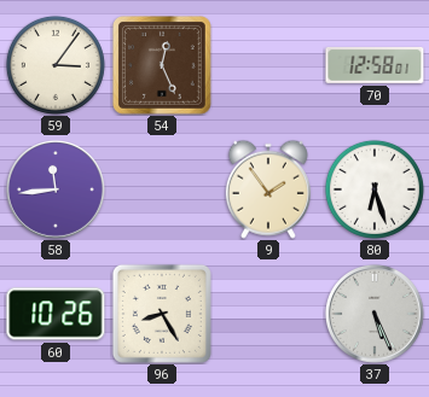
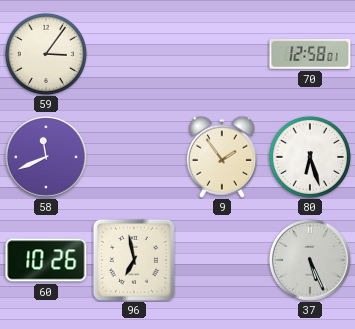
54: 12:26 -> none
58: 11:44 -> 11:41
96: 8:25 -> 6:58
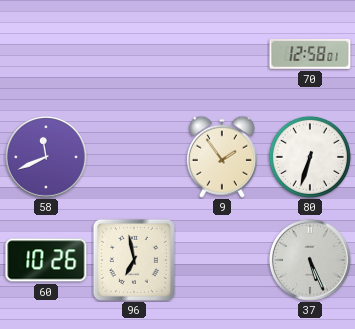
59: 3:06 -> none
80: 6:27 -> 6:33
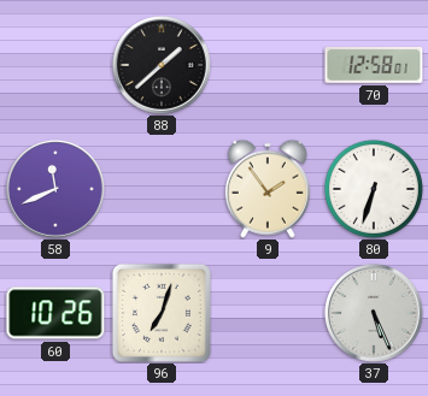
88: none -> 1:38
96: 6:58 -> 7:03
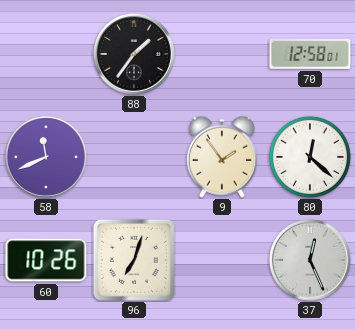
88: 1:38 -> 1:36
80: 6:33 -> 12:22
37: 5:26 -> 12:26
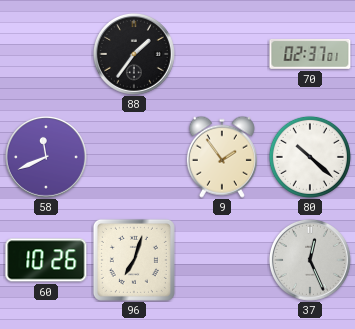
70: 12:58 -> 02:37
80: 12:22 -> 10:22
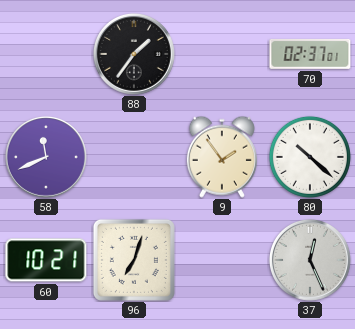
60: 10:26 -> 10:21
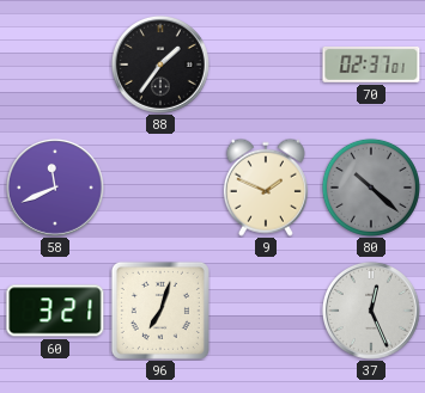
9: 1:54 -> 1:49
80 dial: white -> grey
60: 10:21 -> 3:21
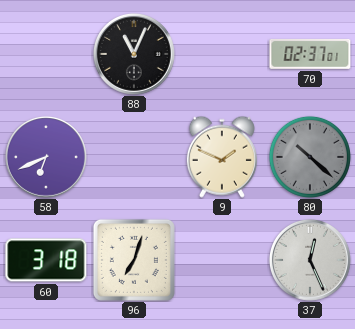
88: 1:36 -> 11:04
58: 11:41 -> 6:41
60: 3:21 -> 3:18
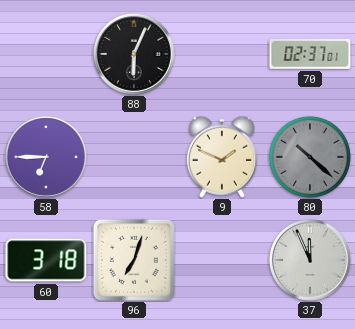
88: 11:04 -> 6:04
58: 6:41 -> 6:45
37: 12:26 -> 11:56
